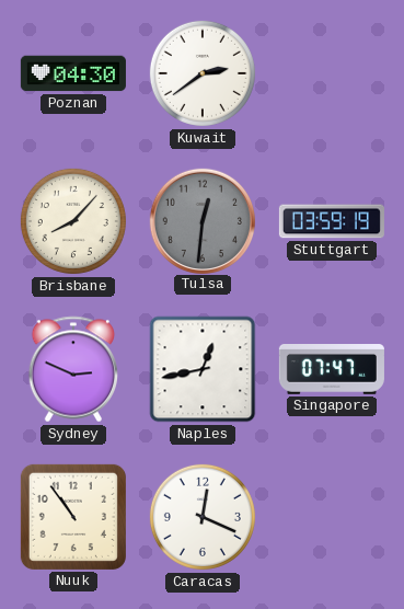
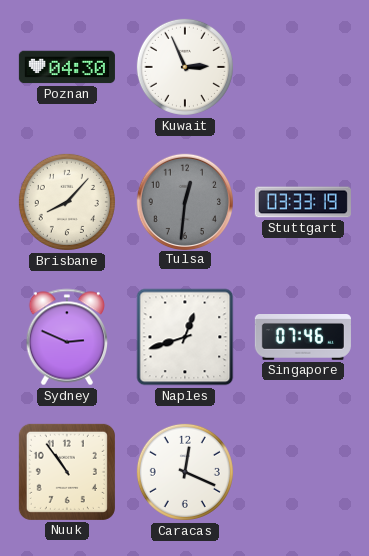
Kuwait: 2:39 -> 2:56
Stuttgart: 03:59 -> 03:33
Naples: 12:43 -> 12:42
Singapore: 07:47 -> 07:46
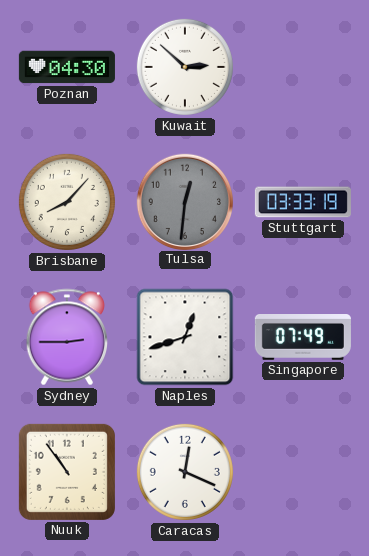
Kuwait: 2:56 -> 2:52
Sydney: 2:49 -> 2:45
Singapore: 07:46 -> 07:49
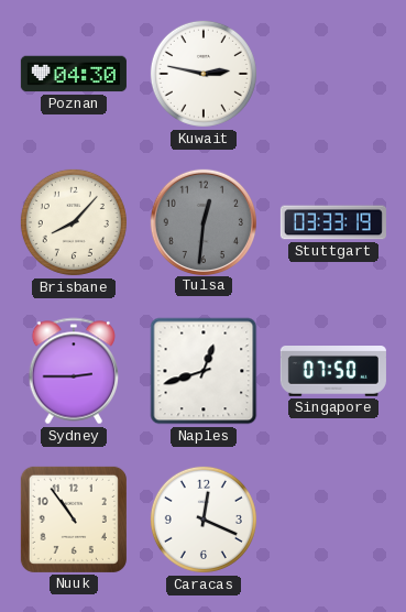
Kuwait: 2:52 -> 2:47
Singapore: 07:49 -> 07:50
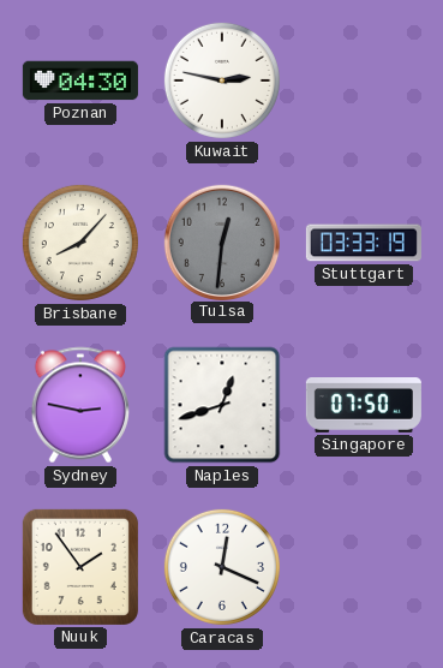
Sydney: 2:45 -> 2:47
Nuuk: 10:54 -> 1:54
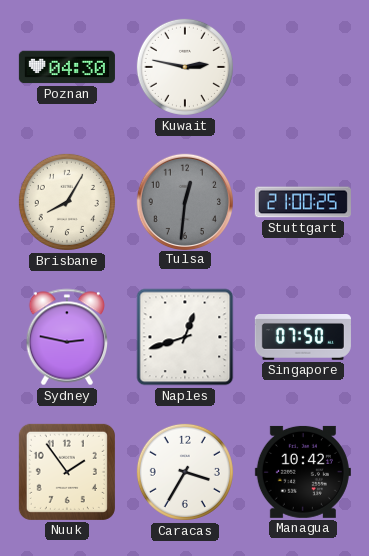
Brisbane: 8:07 -> 8:05
Stuttgart: 03:33 -> 21:00
Caracas: 12:19 -> 3:35
Managua: none -> 10:42
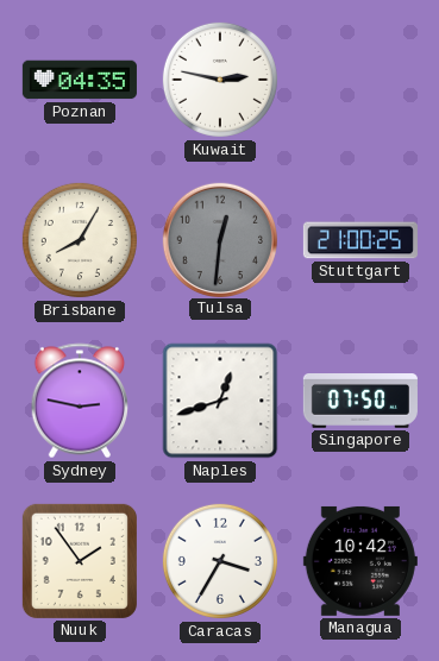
Poznan: 04:30 -> 04:35
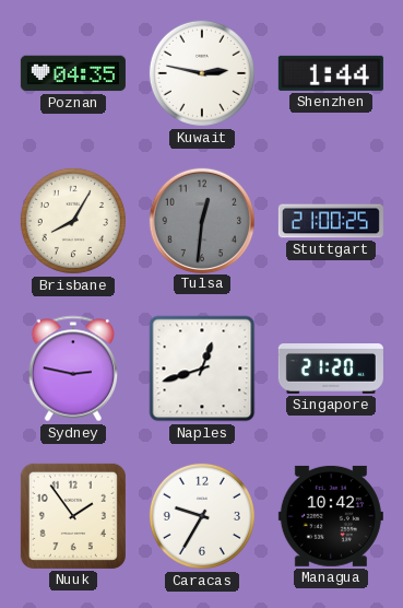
Shenzhen: none -> 1:44
Singapore: 07:50 -> 21:20
Caracas: 3:35 -> 9:35
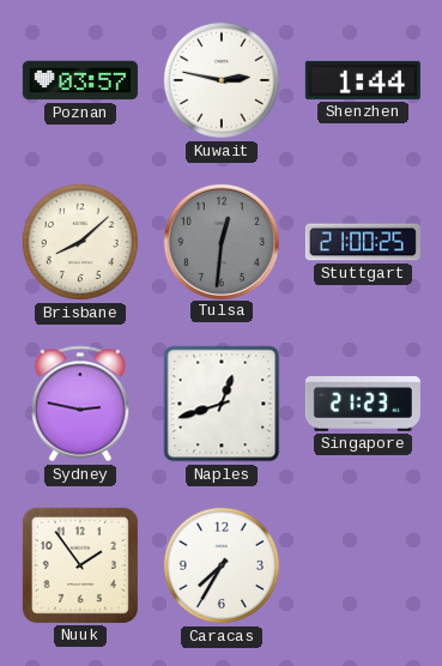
Poznan: 04:35 -> 03:57
Brisbane: 8:05 -> 8:08
Singapore: 21:20 -> 21:23
Caracas: 9:35 -> 7:35
Managua: 10:42 -> none
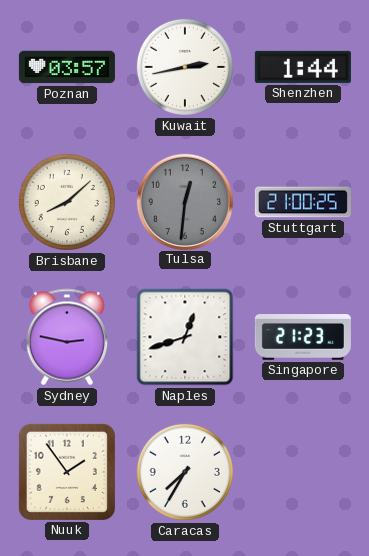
Kuwait: 2:47 -> 2:43
